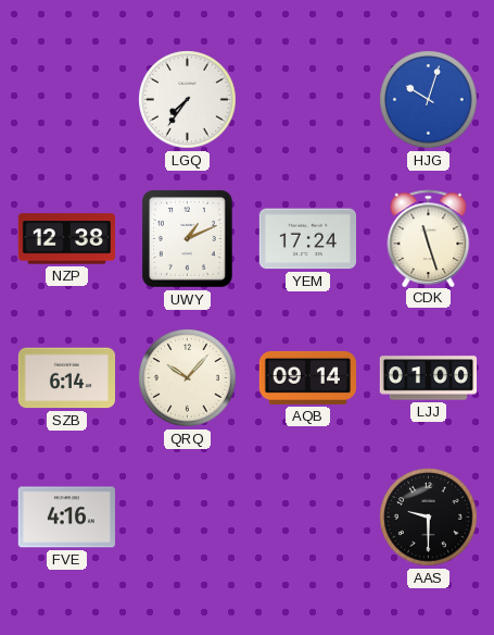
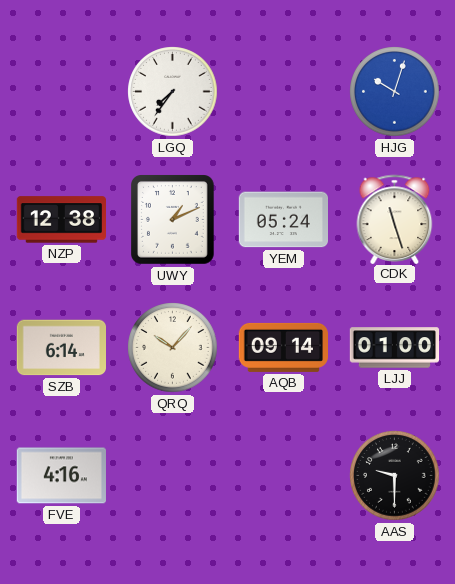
YEM: 17:24 -> 05:24
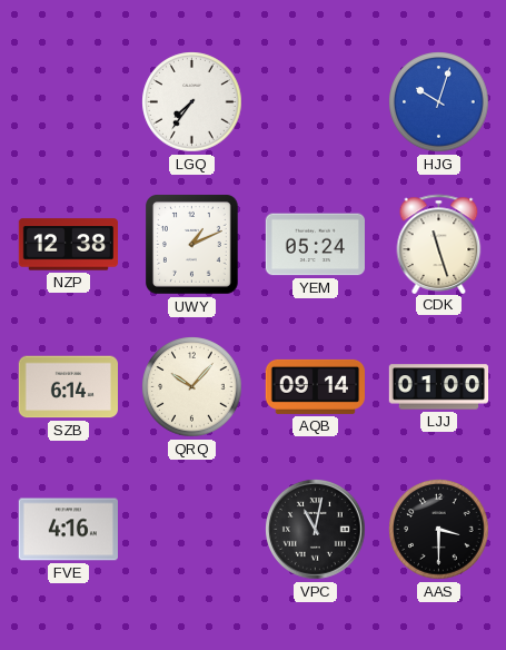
VPC: none -> 11:02
AAS: 9:30 -> 3:30
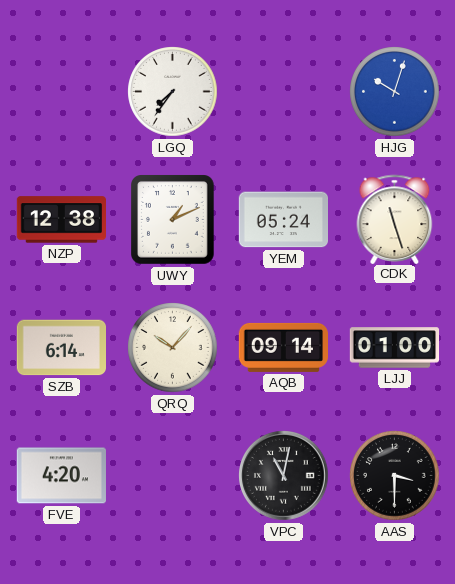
FVE: 4:16 -> 4:20
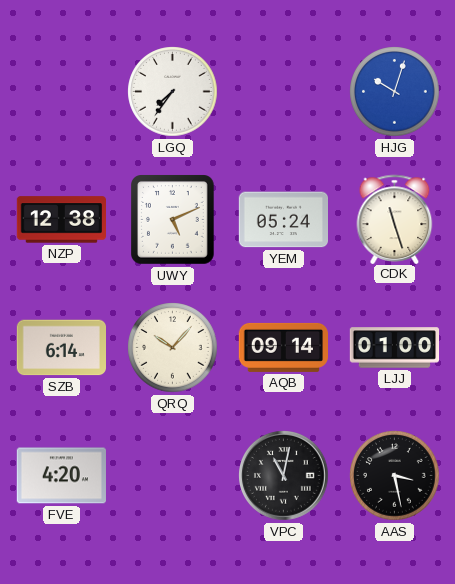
UWY: 1:11 -> 5:11
AAS: 3:30 -> 3:28
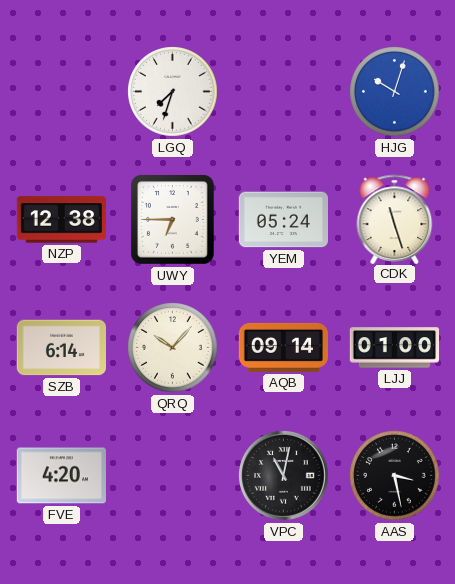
LGQ: 7:36 -> 7:33
UWY: 5:11 -> 6:45
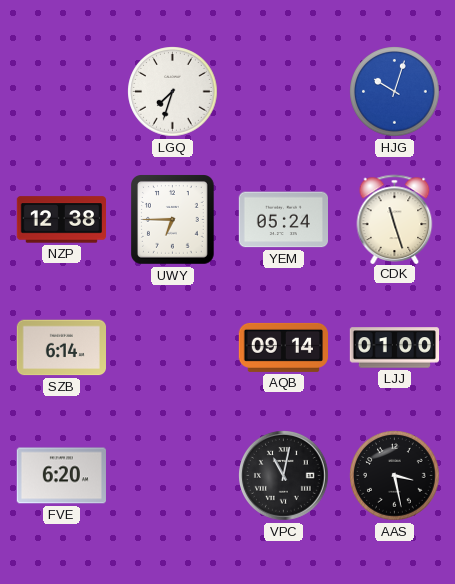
QRQ: 10:07 -> none
FVE: 4:20 -> 6:20
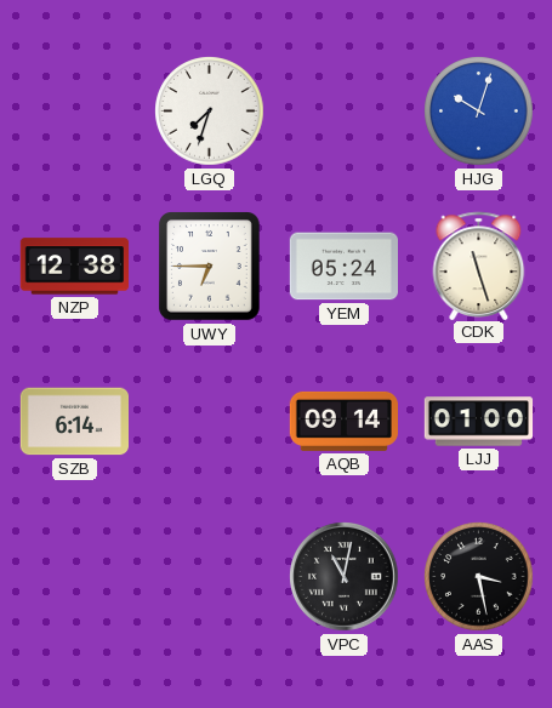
FVE: 6:20 -> none
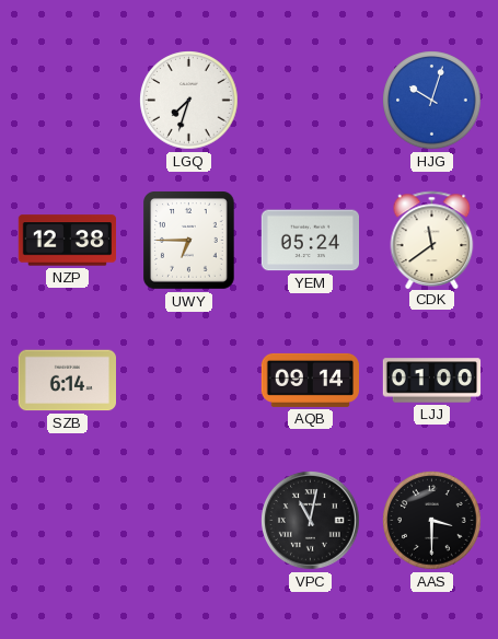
CDK: 11:27 -> 11:39
AAS: 3:28 -> 3:30
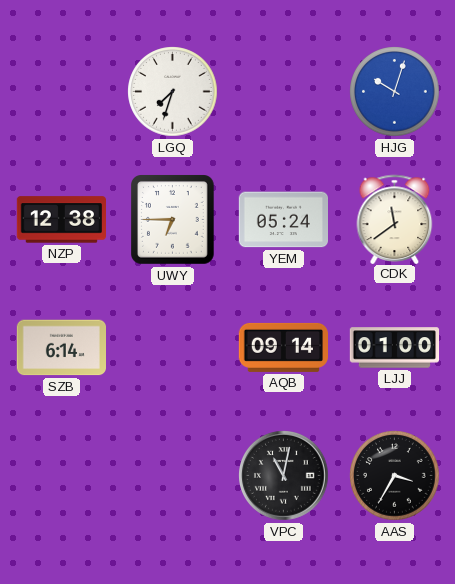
AAS: 3:30 -> 3:35
